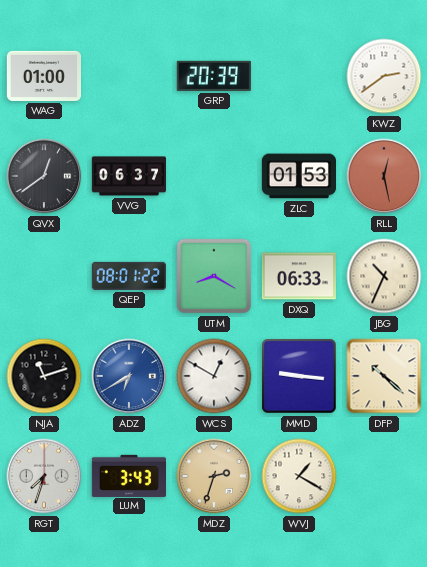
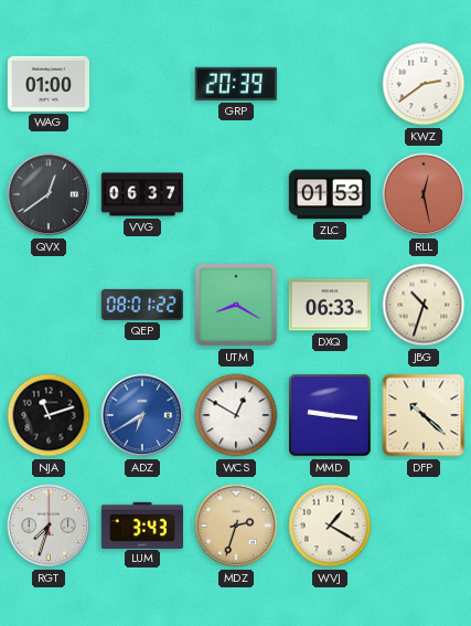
JBG: 10:34 -> 10:33
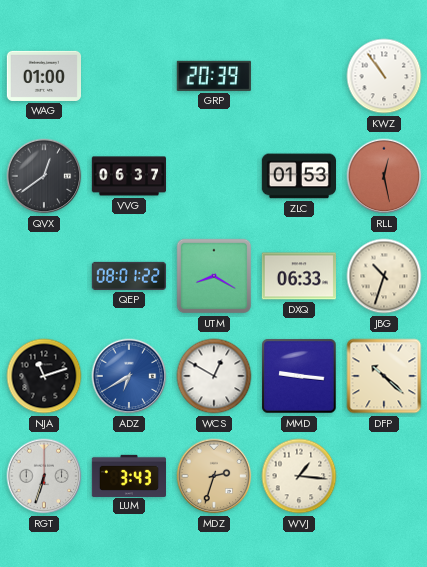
KWZ: 2:39 -> 10:54
RGT: 7:33 -> 6:33
WVJ: 1:20 -> 1:16
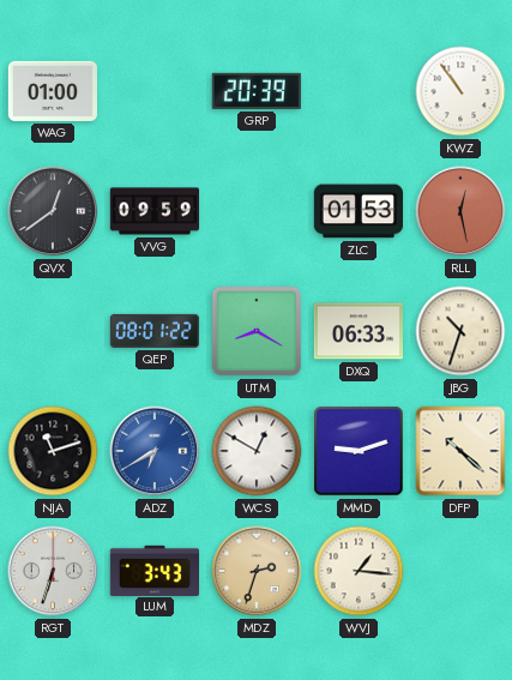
VVG: 06:37 -> 09:59
MMD: 9:16 -> 9:12
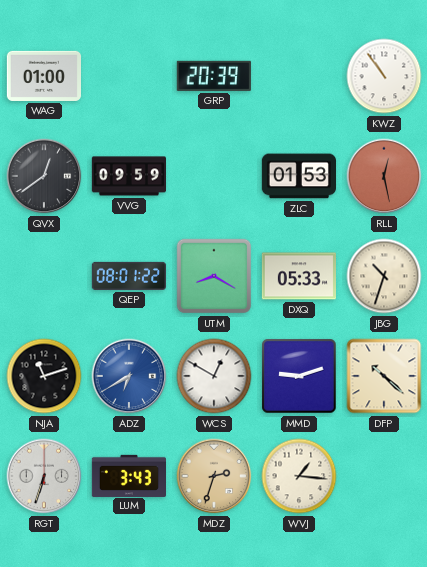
DXQ: 06:33 -> 05:33
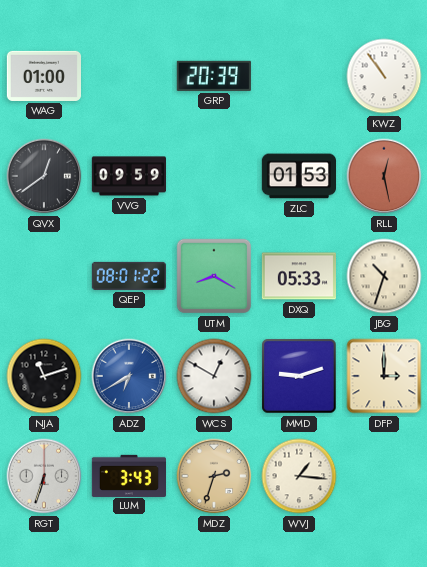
DFP: 10:22 -> 3:00
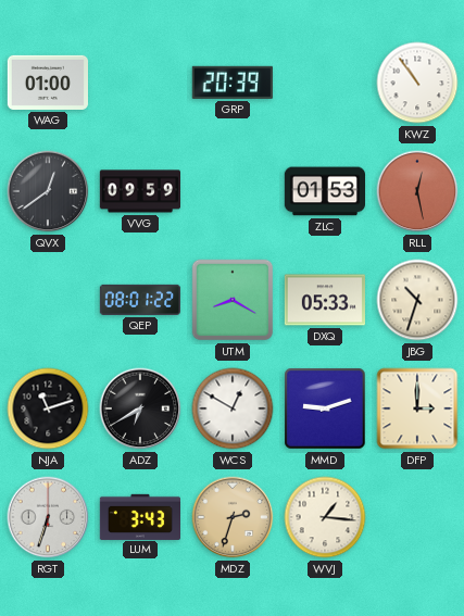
ADZ dial: blue -> black
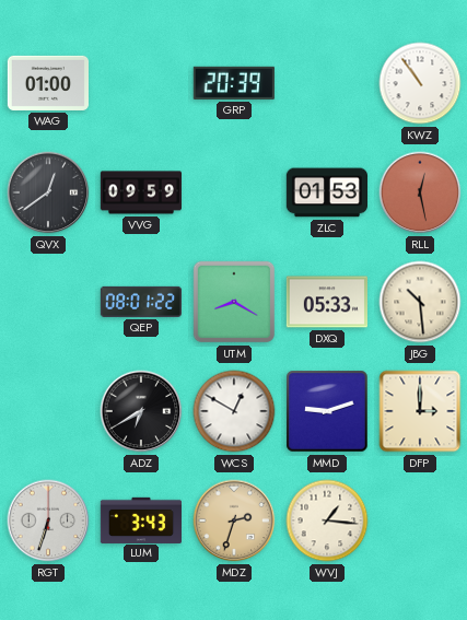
JBG: 10:33 -> 10:29
NJA: 11:12 -> none
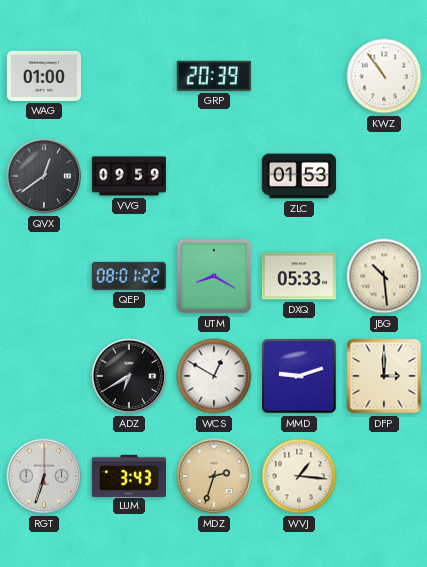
RLL: 12:28 -> none
